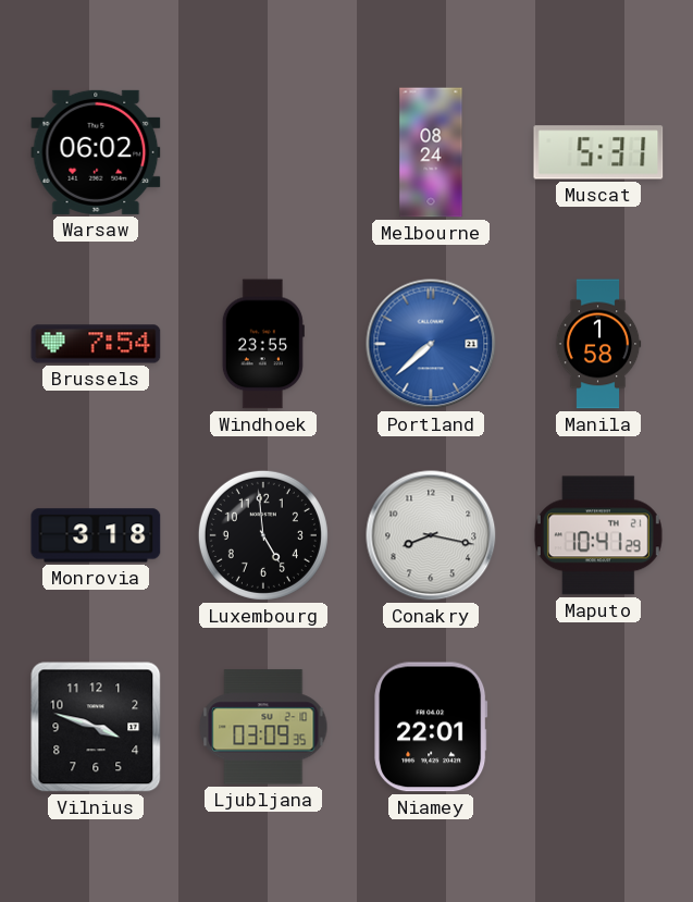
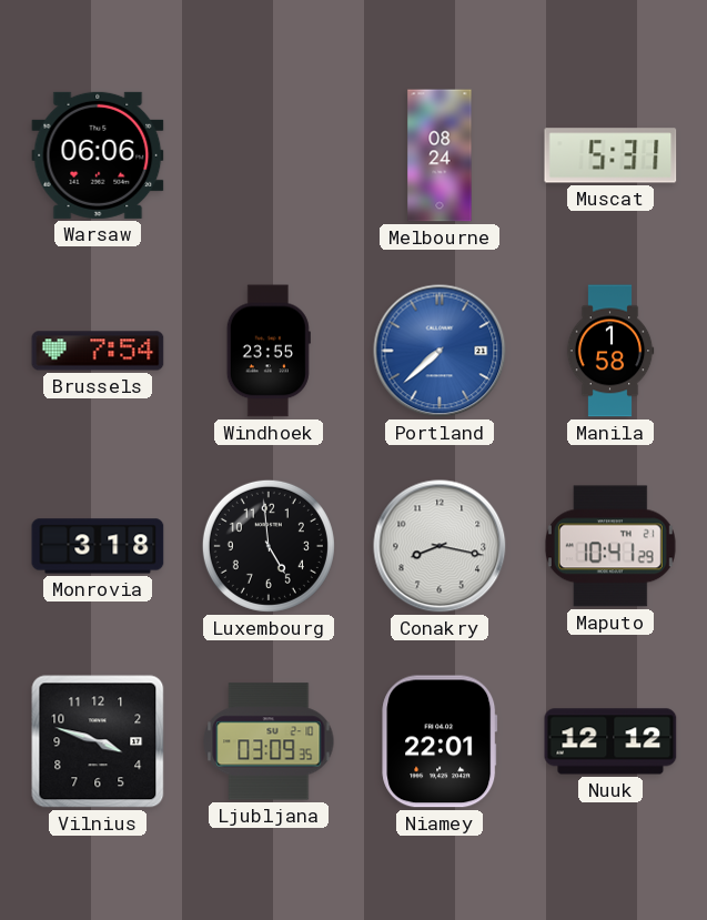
Warsaw: 06:02 -> 06:06
Nuuk: none -> 12:12
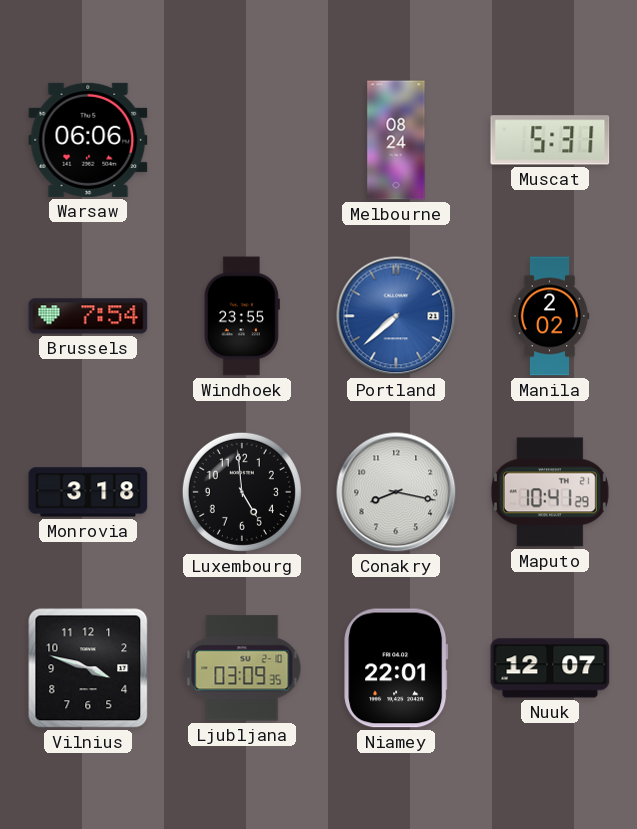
Manila: 1:58 -> 2:02
Nuuk: 12:12 -> 12:07
